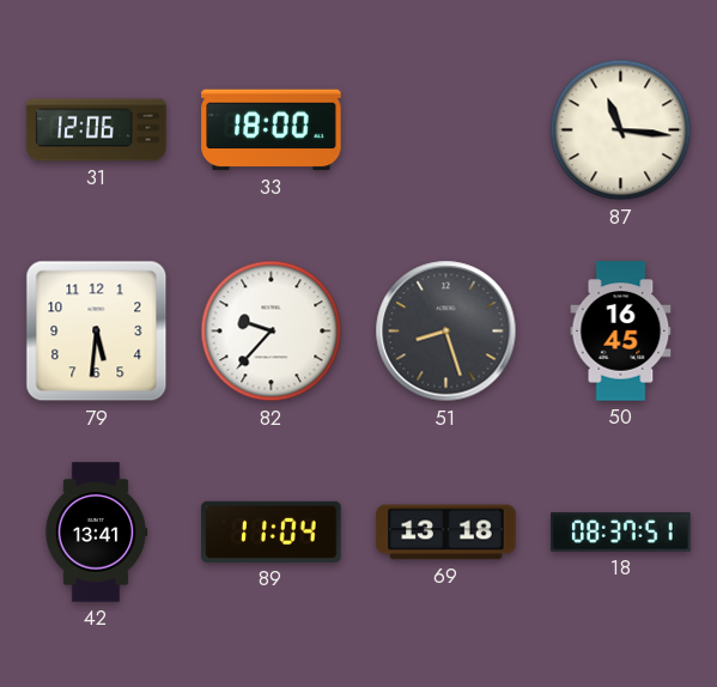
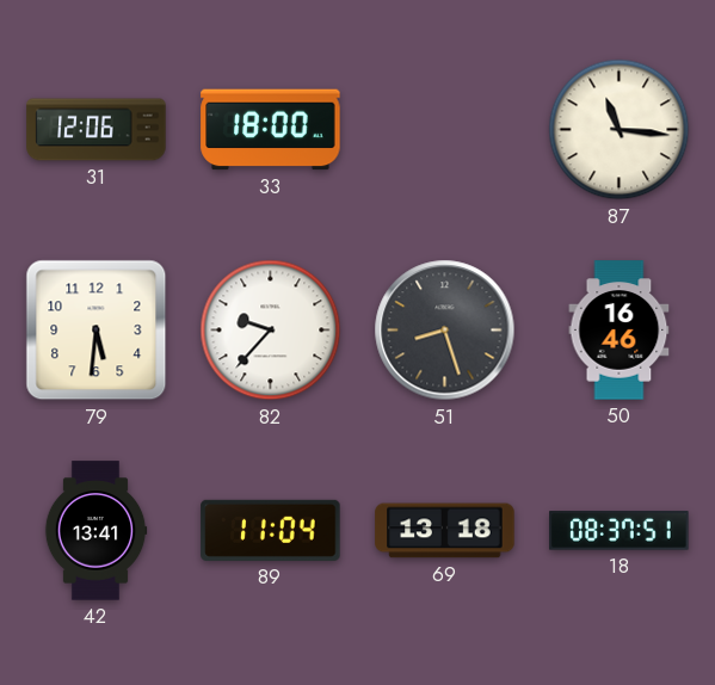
50: 16:45 -> 16:46
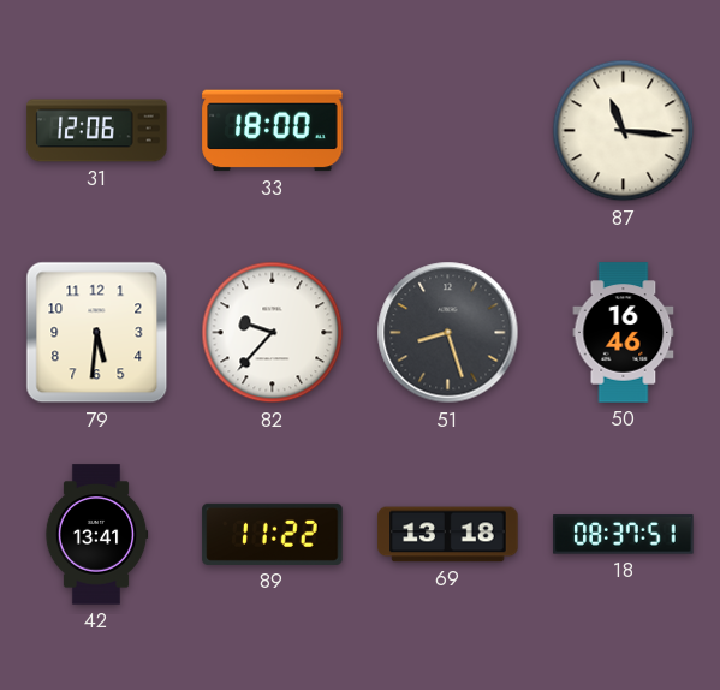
89: 11:04 -> 11:22
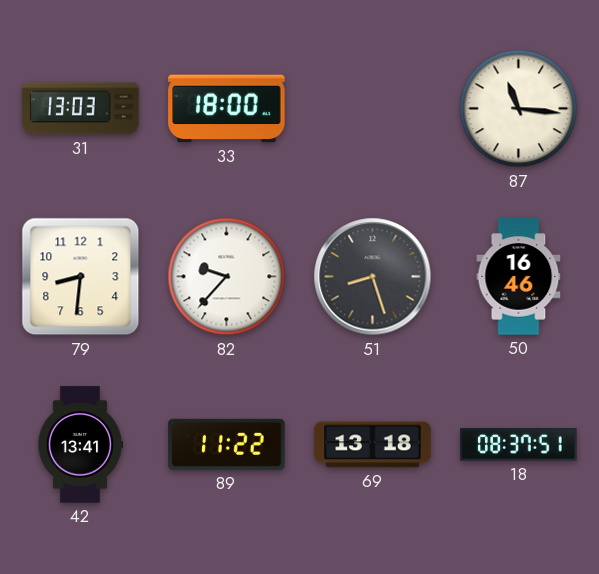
31: 12:06 -> 13:03
79: 5:31 -> 8:31
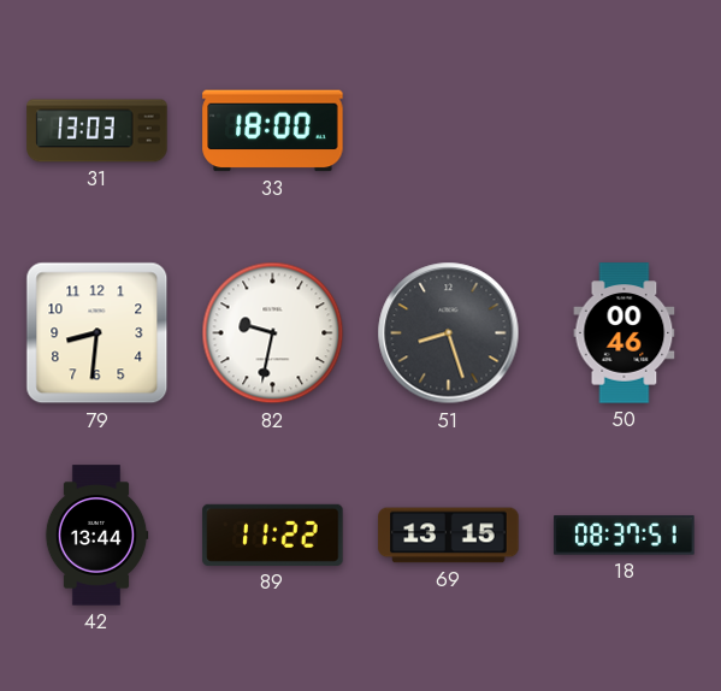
87: 11:16 -> none
82: 9:37 -> 9:32
50: 16:46 -> 00:46
42: 13:41 -> 13:44
69: 13:18 -> 13:15
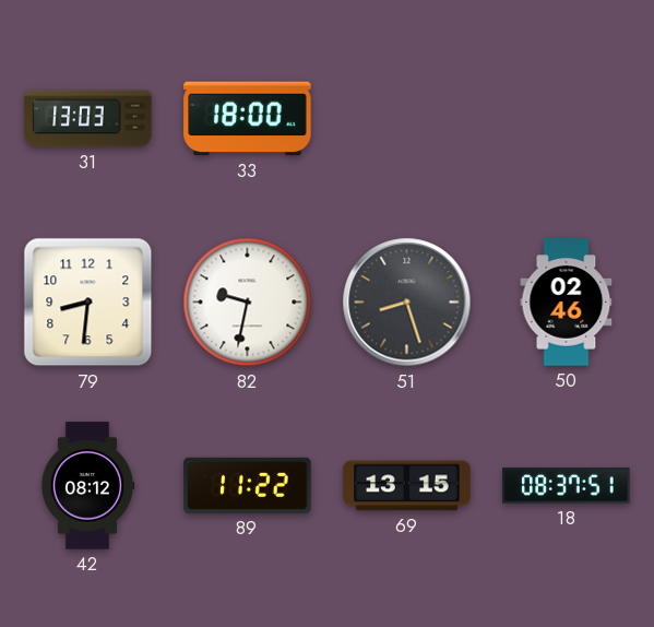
50: 00:46 -> 02:46
42: 13:44 -> 08:12
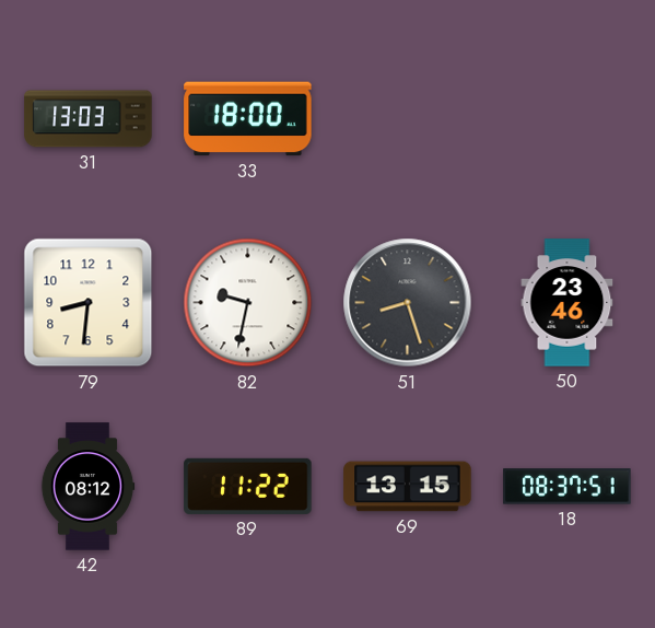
50: 02:46 -> 23:46
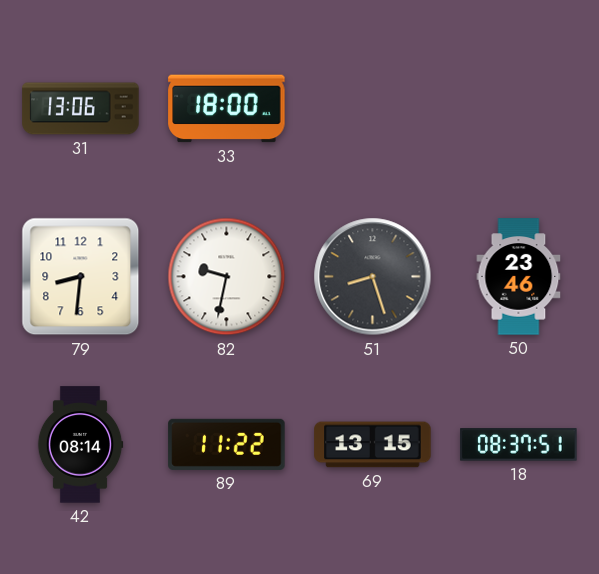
31: 13:03 -> 13:06
42: 08:12 -> 08:14
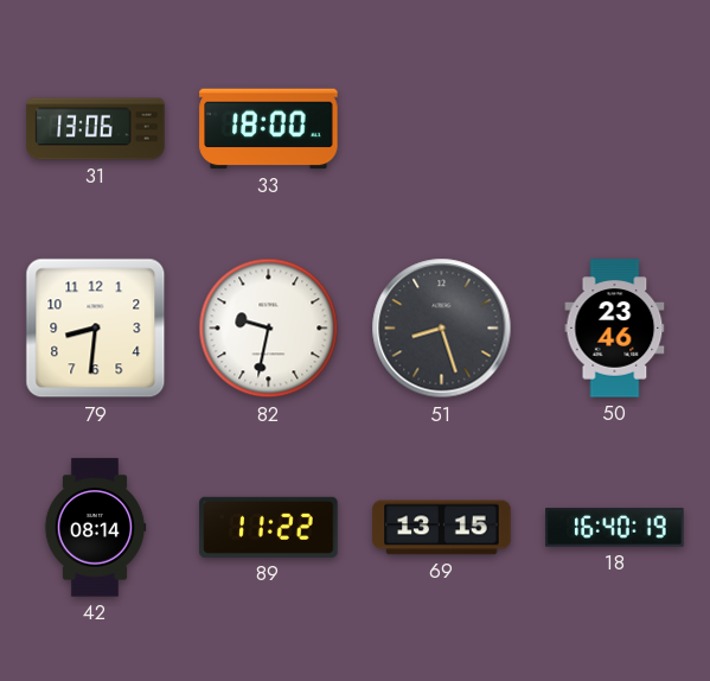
18: 08:37 -> 16:40
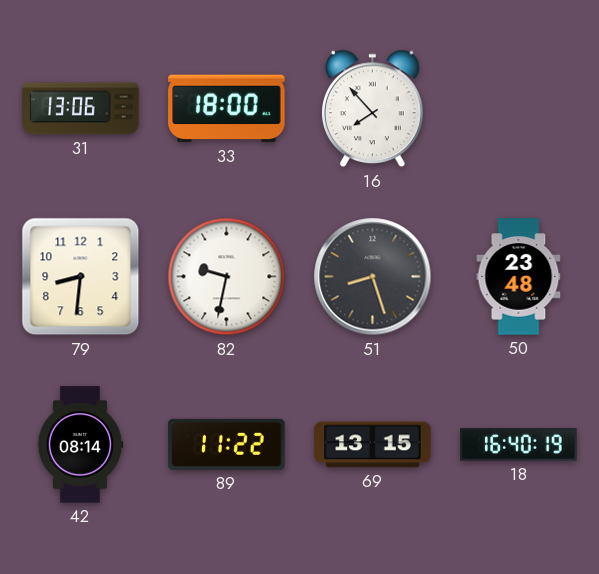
16: none -> 7:53
50: 23:46 -> 23:48
